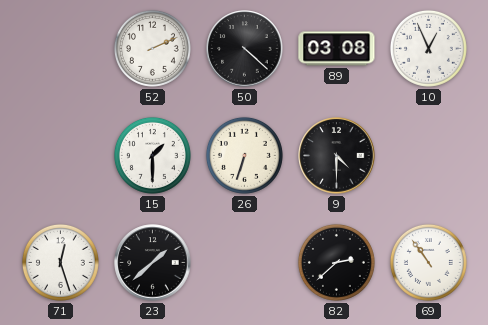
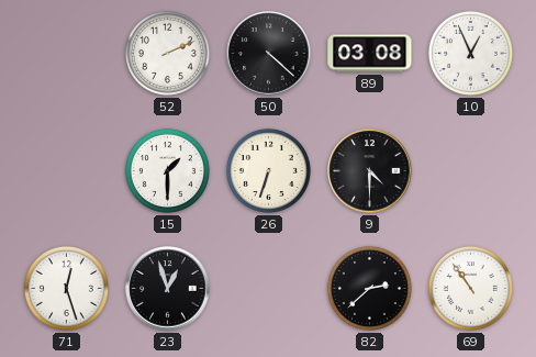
23: 1:38 -> 12:57
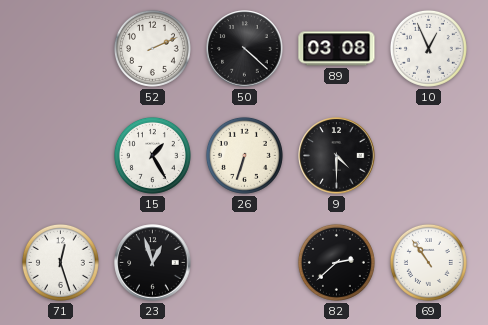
15: 1:30 -> 1:25
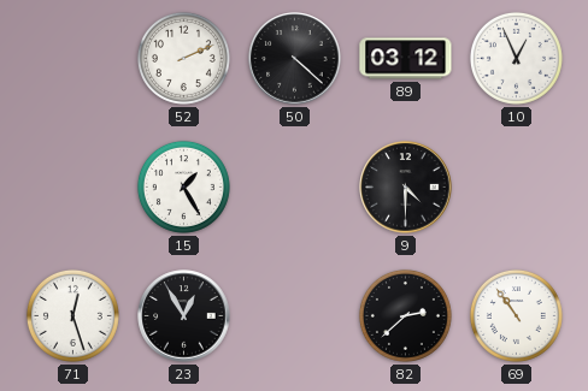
89: 03:08 -> 03:12
26: 6:33 -> none
23: 12:57 -> 12:55
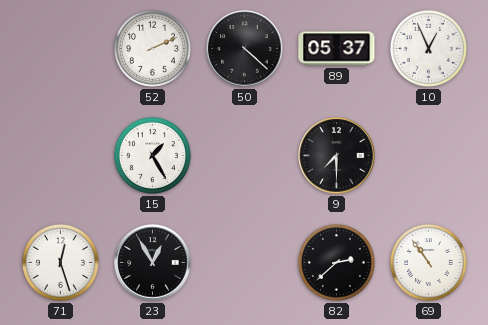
89: 03:12 -> 05:37
9: 4:30 -> 7:30
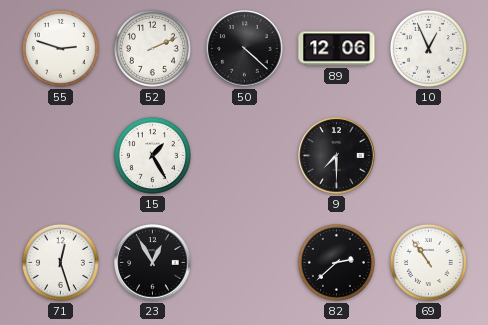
55: none -> 2:48
89: 05:37 -> 12:06
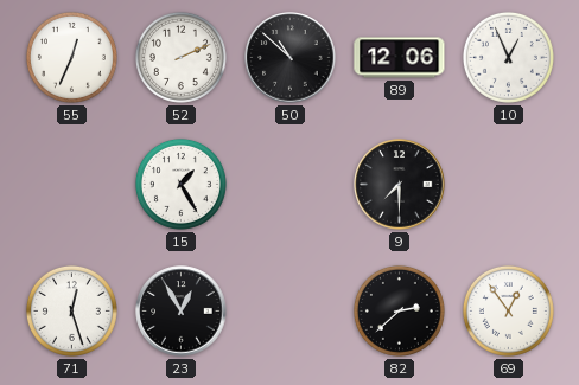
55: 2:48 -> 12:34
50: 4:22 -> 10:52
69: 10:54 -> 12:54
